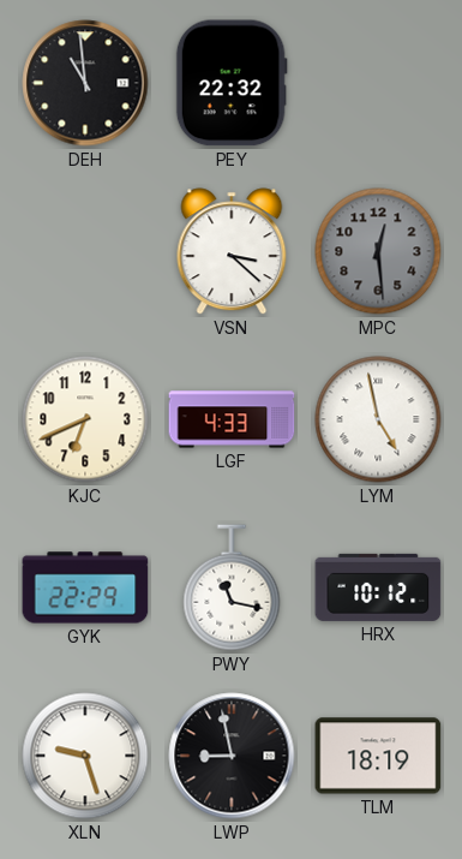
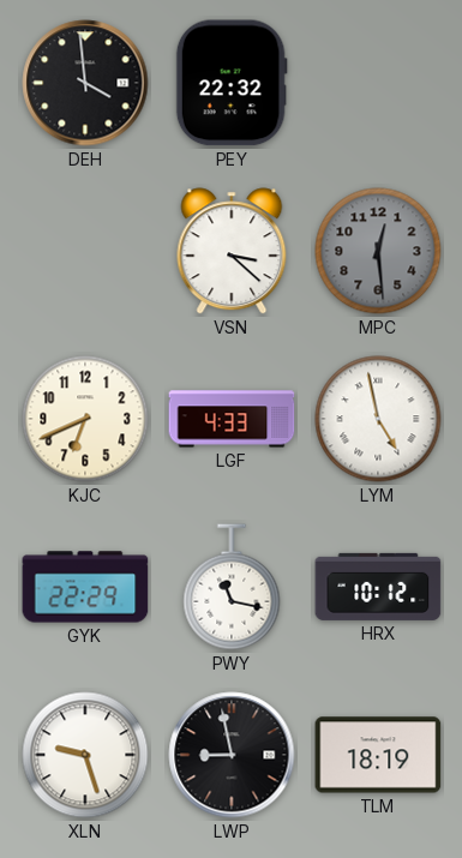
DEH: 10:59 -> 3:59
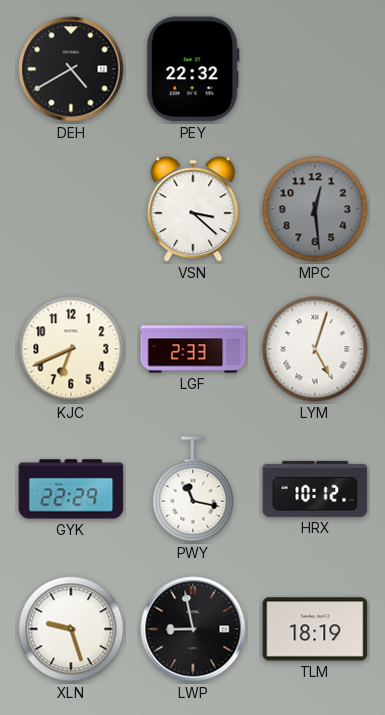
DEH: 3:59 -> 4:40
LGF: 4:33 -> 2:33
LYM: 4:58 -> 5:03
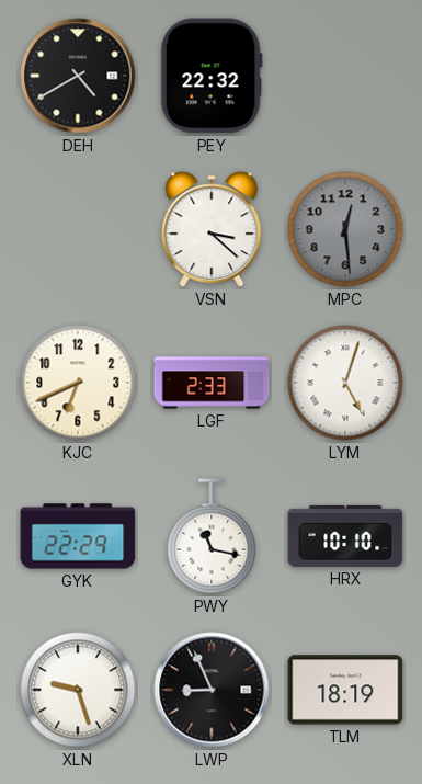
HRX: 10:12 -> 10:10
LWP: 8:58 -> 8:56
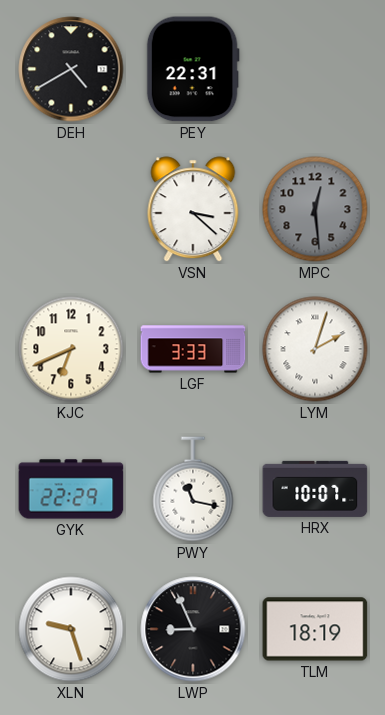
PEY: 22:32 -> 22:31
LGF: 2:33 -> 3:33
LYM: 5:03 -> 2:03
HRX: 10:10 -> 10:07
